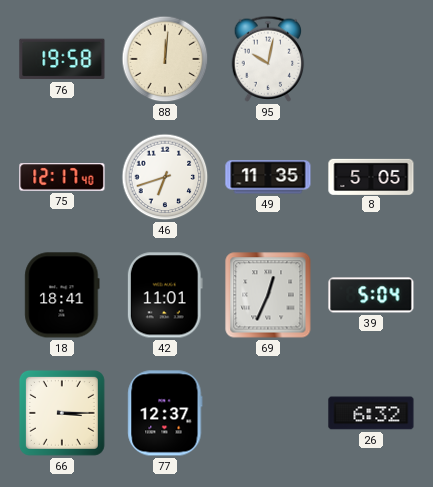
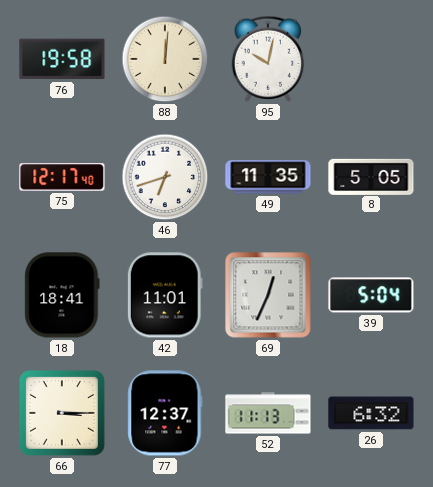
52: none -> 11:13
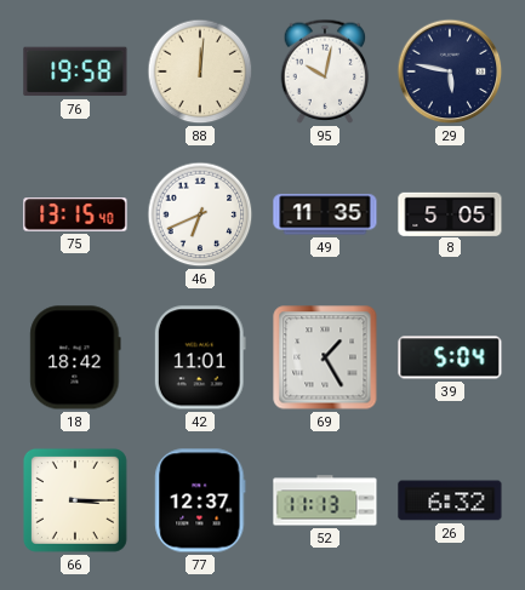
29: none -> 5:47
75: 12:17 -> 13:15
46: 6:42 -> 6:41
18: 18:41 -> 18:42
69: 12:34 -> 1:25
